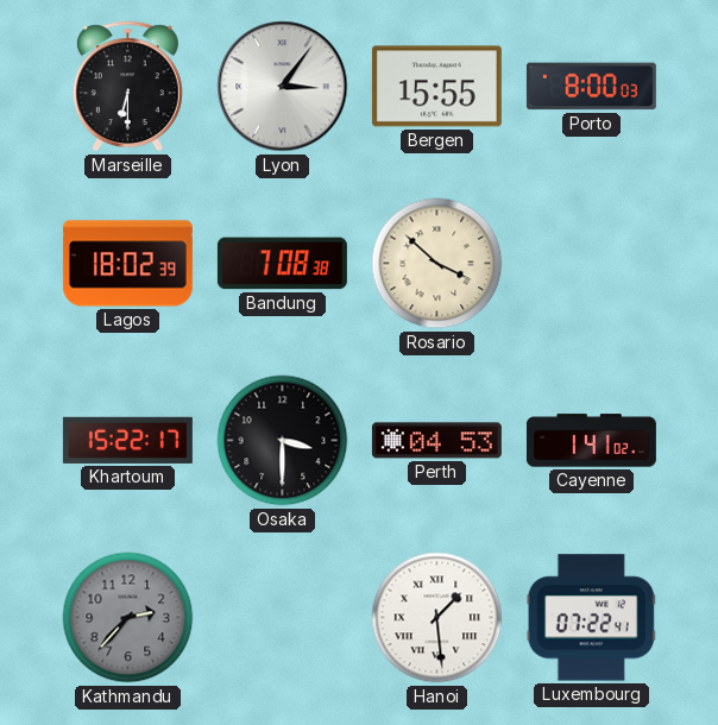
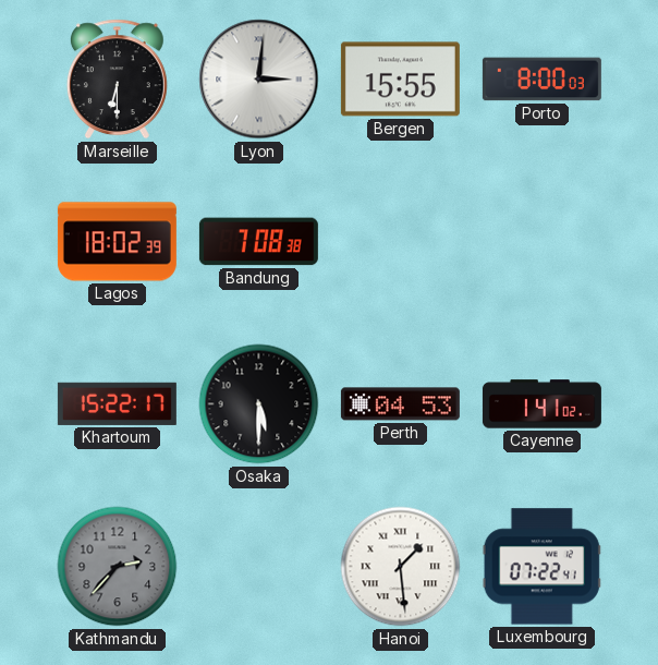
Lyon: 3:06 -> 3:01
Rosario: 3:52 -> none
Osaka: 3:30 -> 5:30
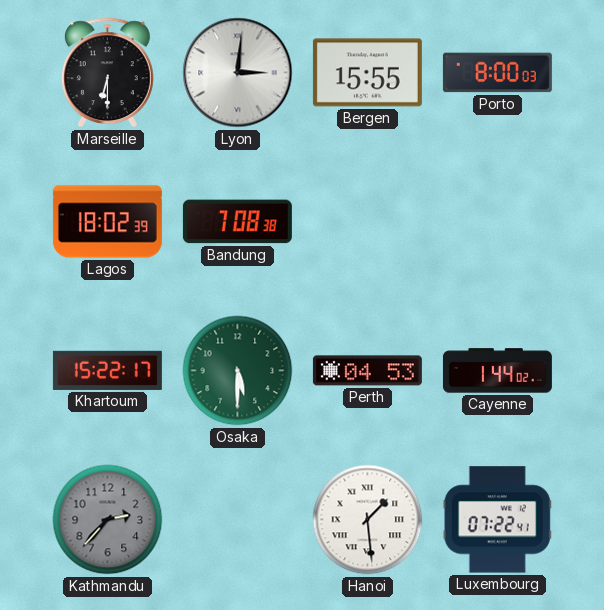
Osaka dial: black -> green
Cayenne: 1:41 -> 1:44
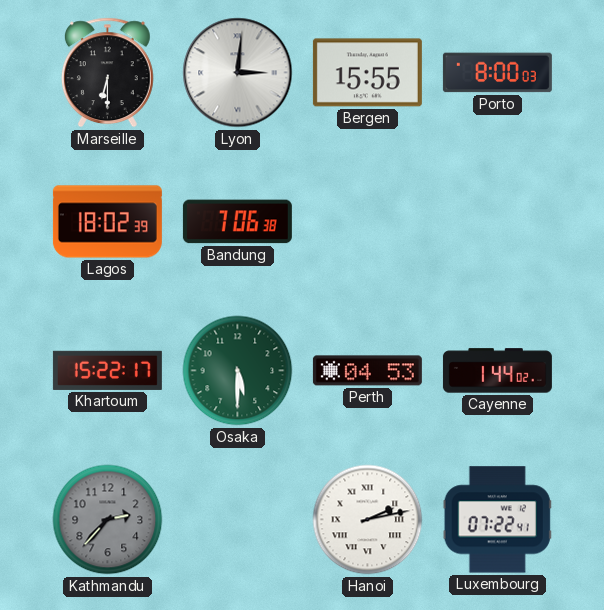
Bandung: 7:08 -> 7:06
Hanoi: 1:29 -> 2:13
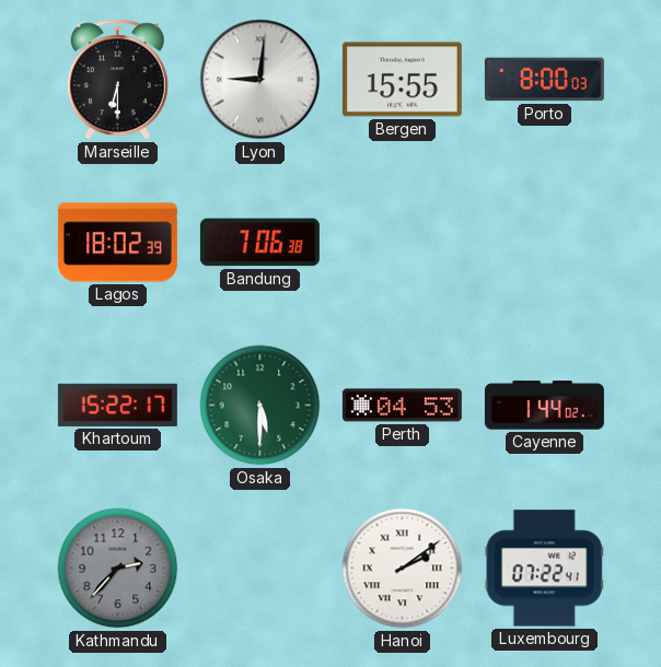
Lyon: 3:01 -> 9:01
Hanoi: 2:13 -> 2:09
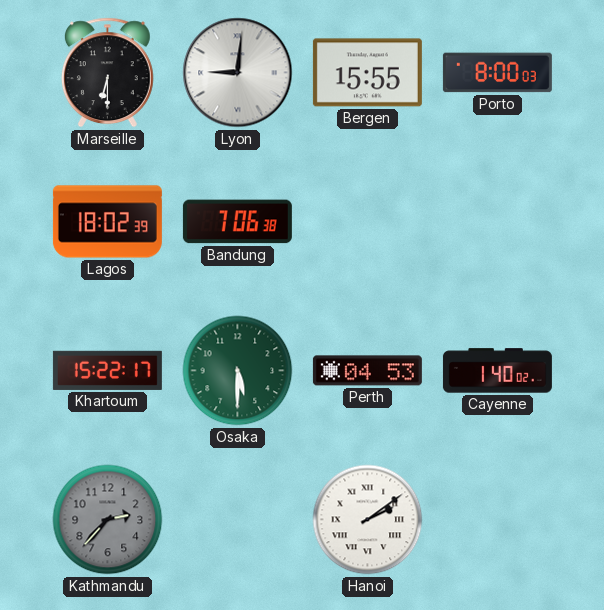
Cayenne: 1:44 -> 1:40
Luxembourg: 07:22 -> none
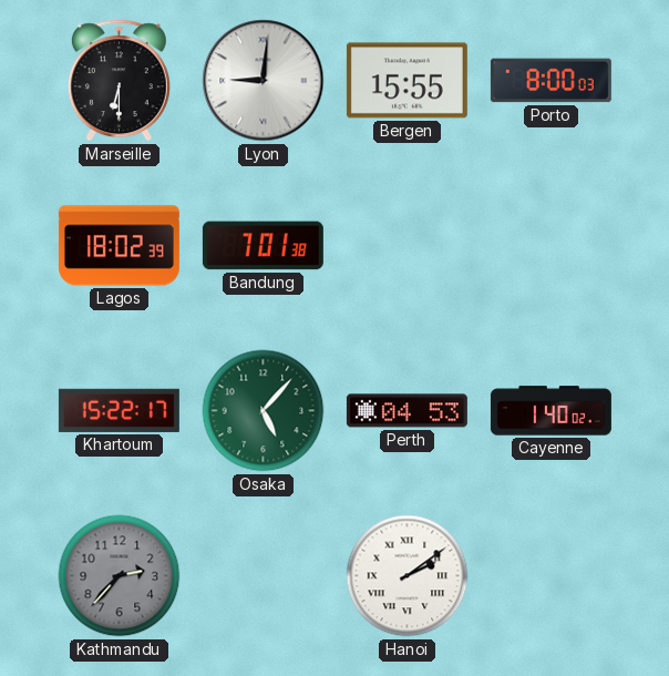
Bandung: 7:06 -> 7:01
Osaka: 5:30 -> 5:07
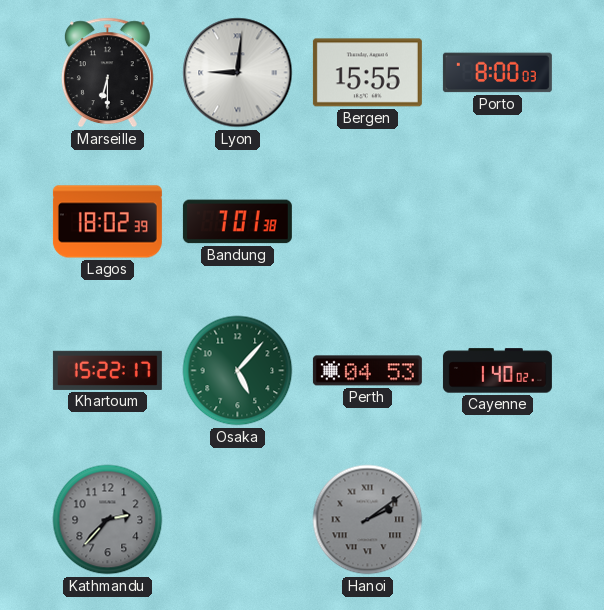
Hanoi dial: white -> grey
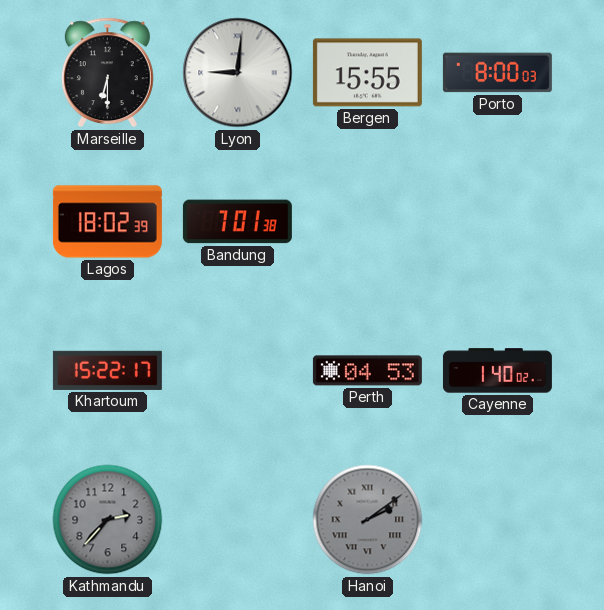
Osaka: 5:07 -> none
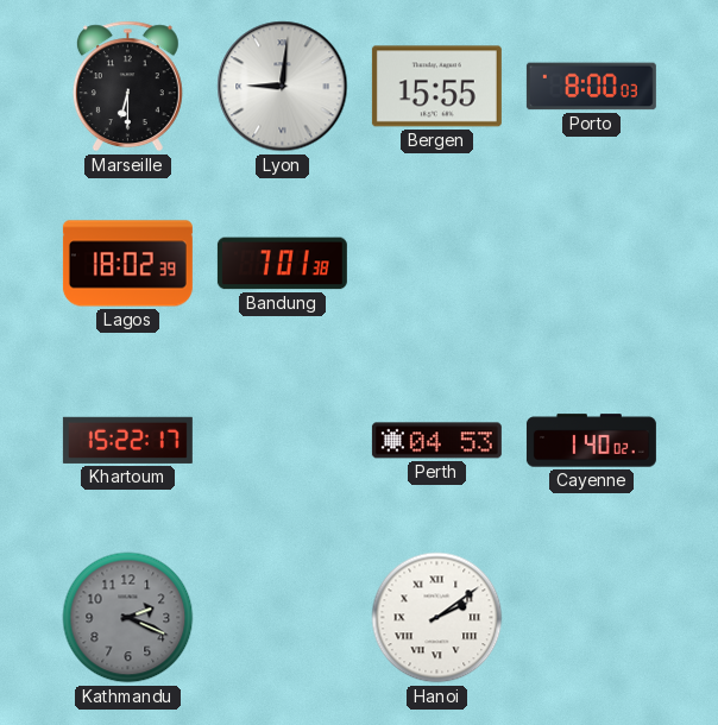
Kathmandu: 2:37 -> 2:19
Hanoi dial: grey -> white
